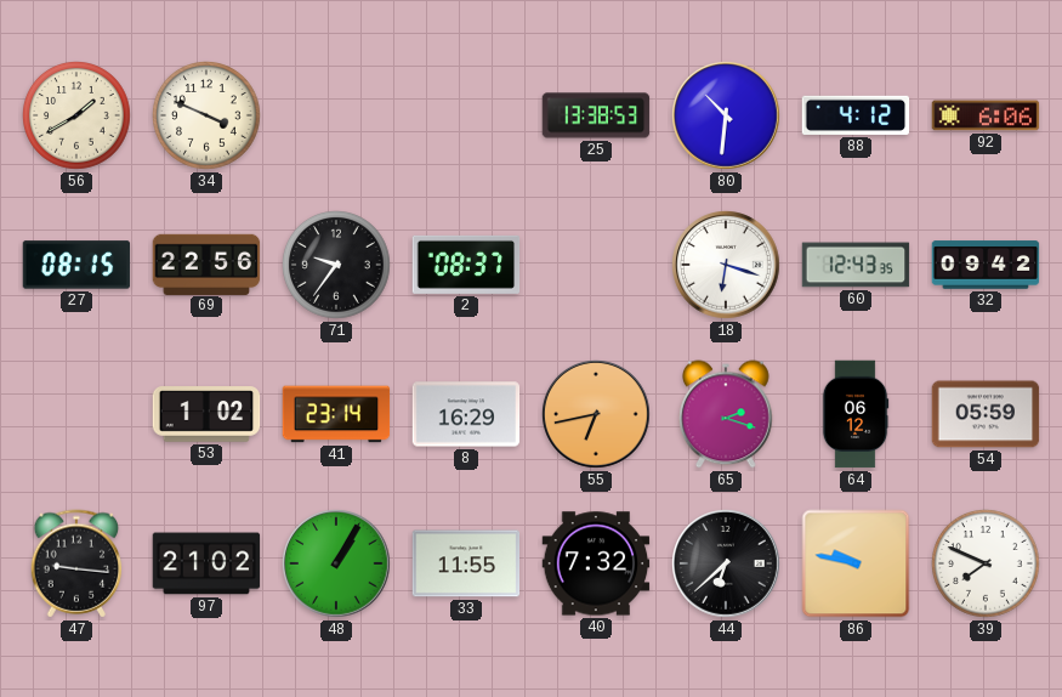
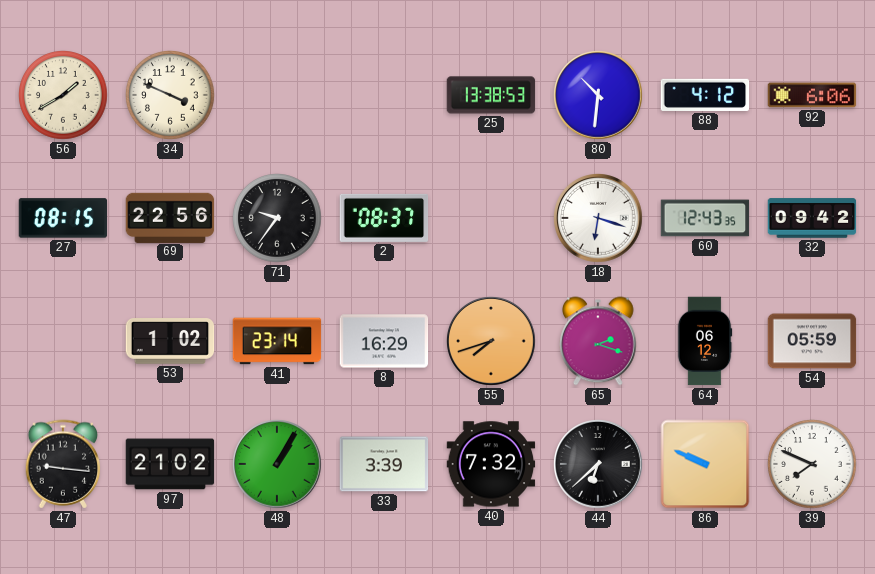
55: 6:43 -> 7:42
33: 11:55 -> 3:39
86: 9:47 -> 9:49
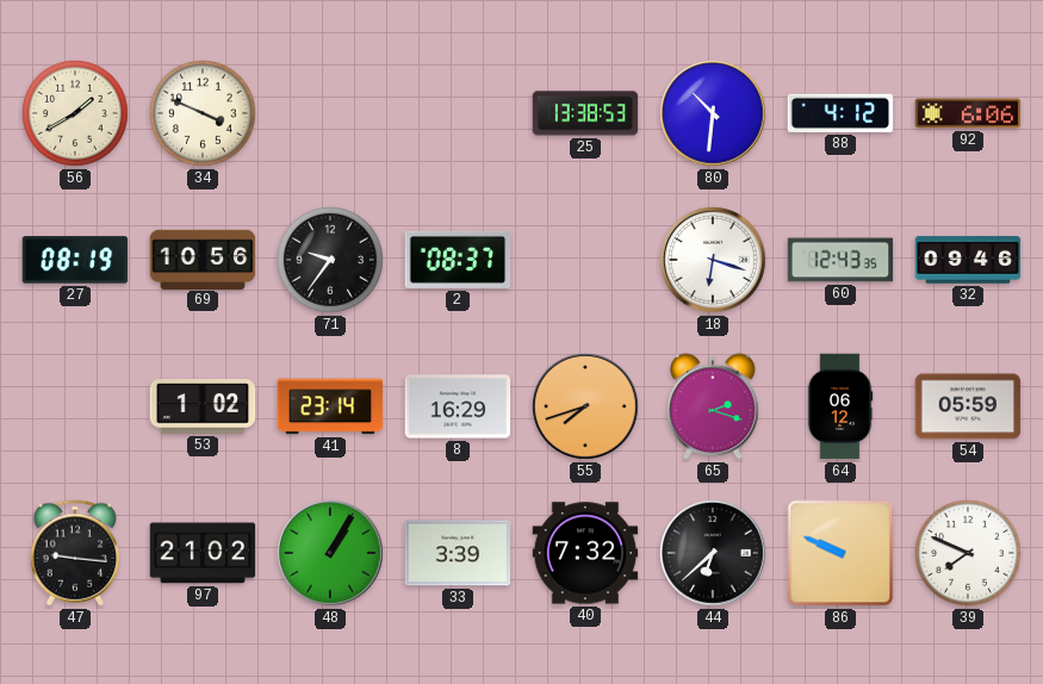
27: 08:15 -> 08:19
69: 22:56 -> 10:56
32: 09:42 -> 09:46
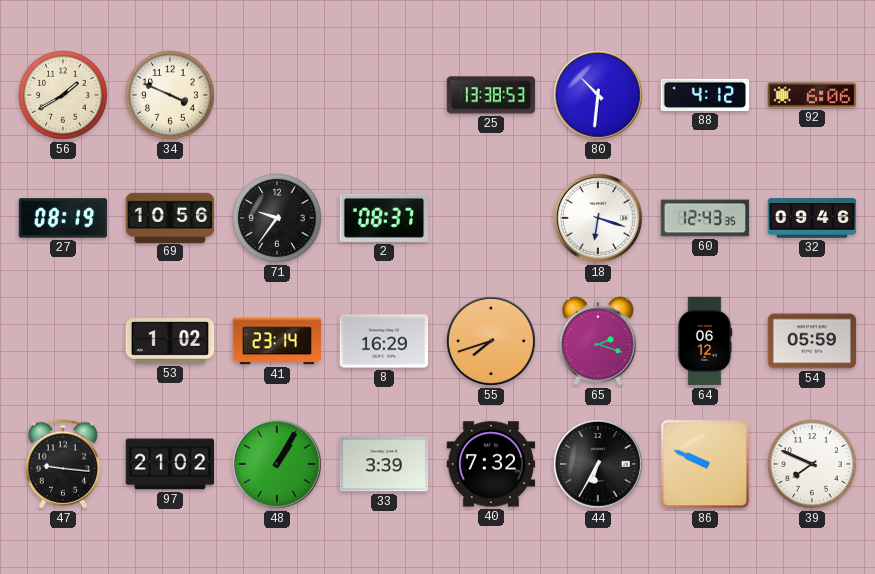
44: 6:38 -> 6:35
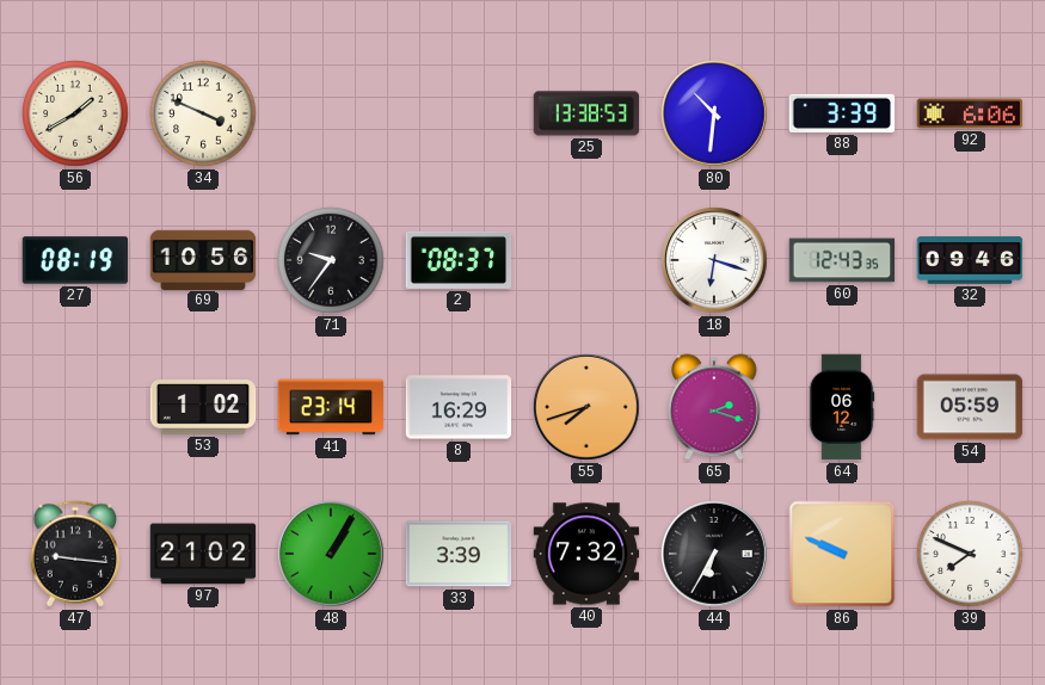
88: 4:12 -> 3:39
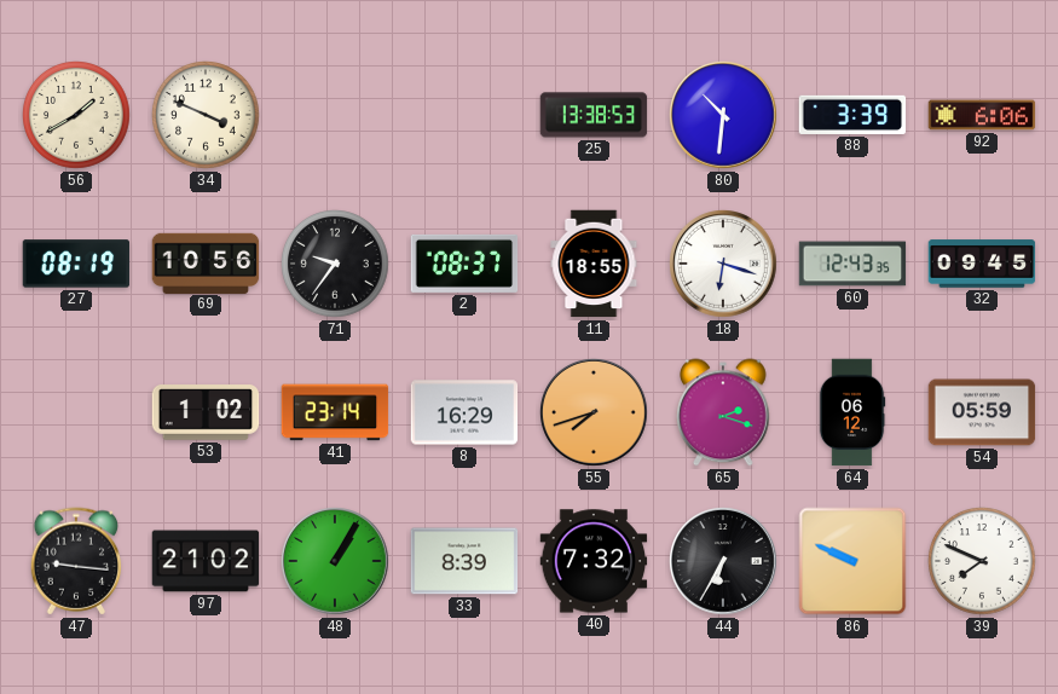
11: none -> 18:55
32: 09:46 -> 09:45
33: 3:39 -> 8:39
